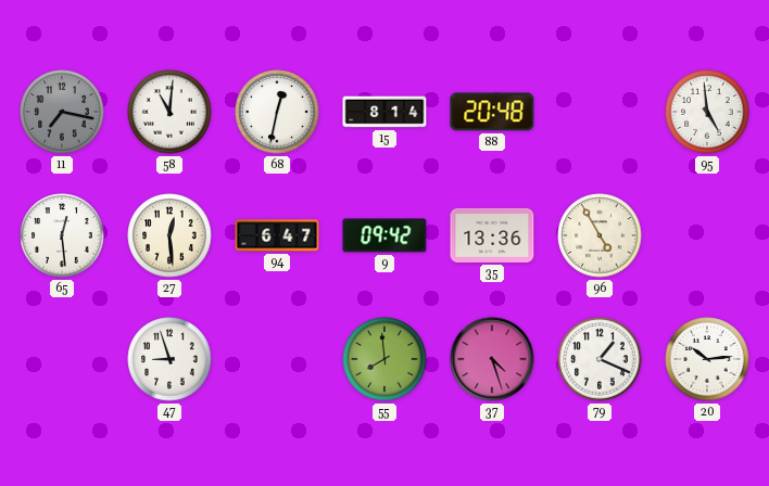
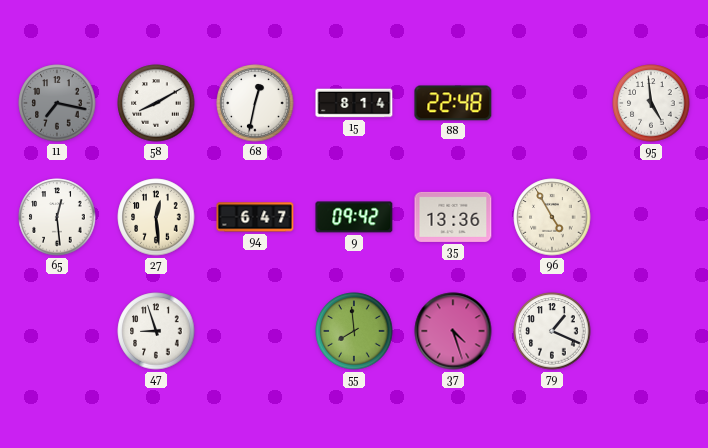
58: 11:01 -> 8:10
88: 20:48 -> 22:48
20: 10:14 -> none
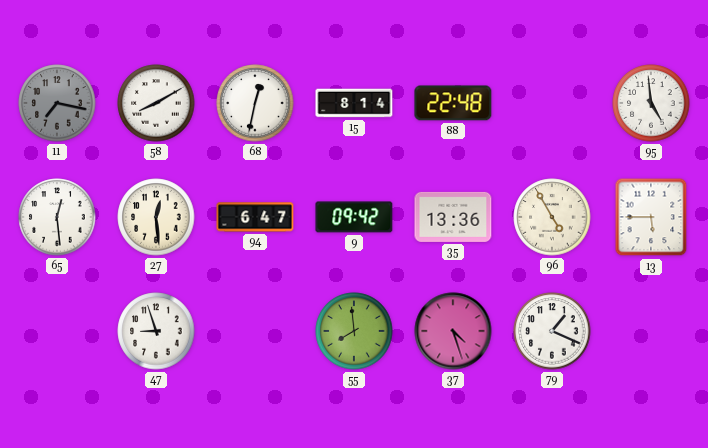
13: none -> 5:45
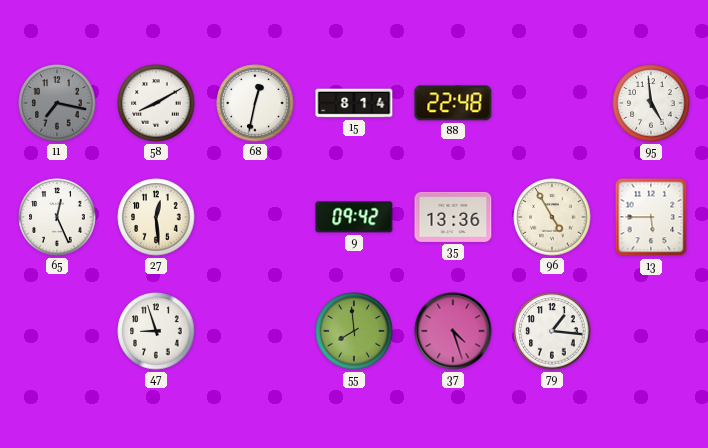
65: 12:29 -> 12:26
94: 6:47 -> none
79: 1:19 -> 1:16
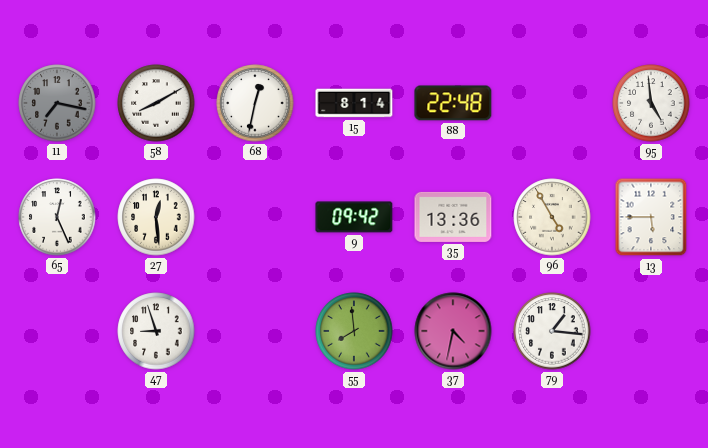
37: 4:27 -> 4:32
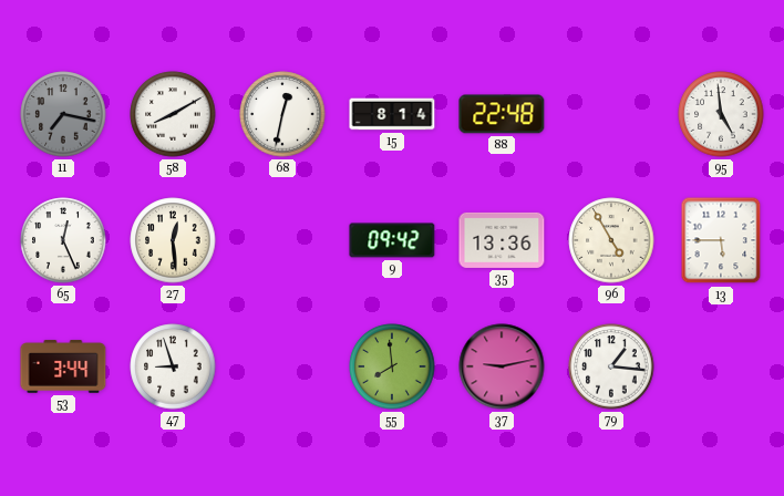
53: none -> 3:44
37: 4:32 -> 9:13
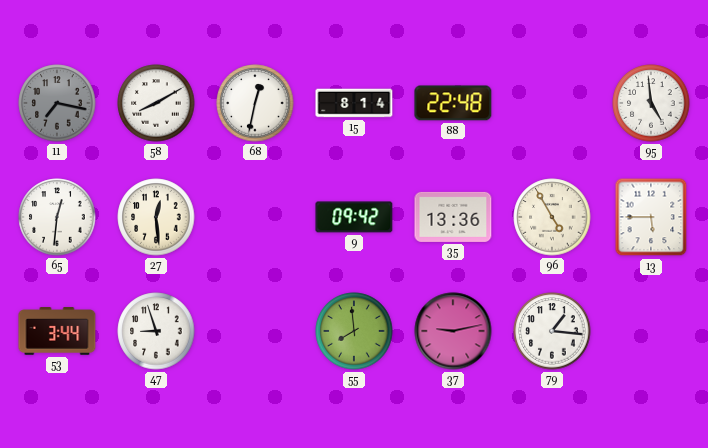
65: 12:26 -> 12:31
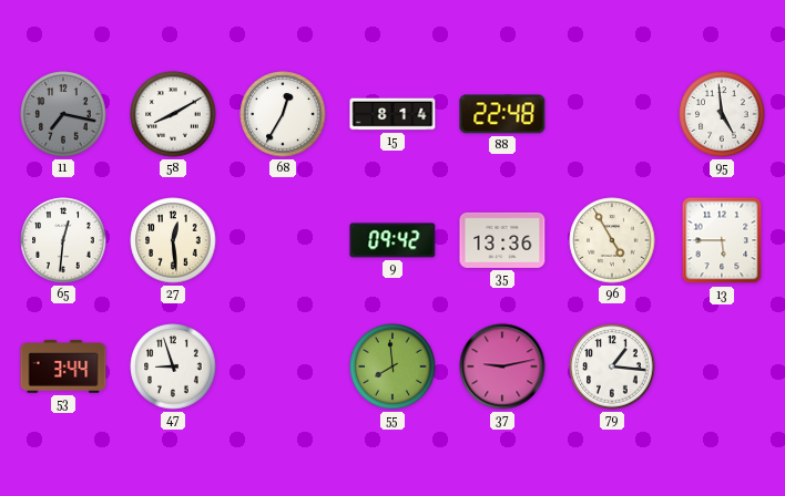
68: 12:32 -> 12:35
